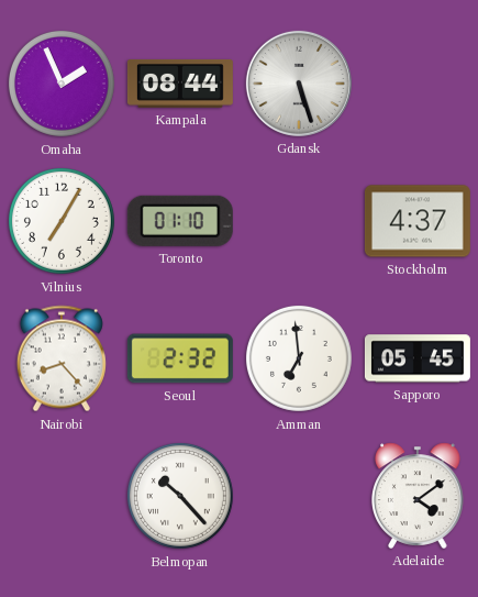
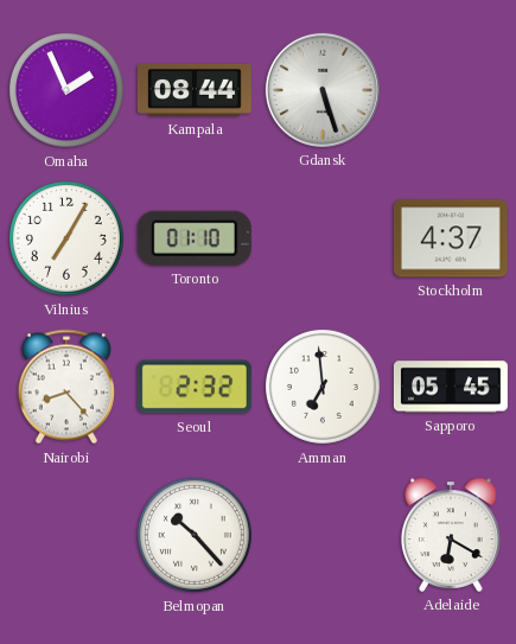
Adelaide: 4:09 -> 6:20
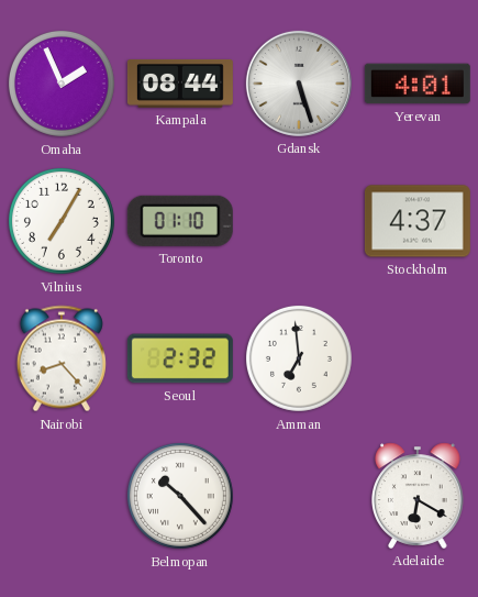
Yerevan: none -> 4:01
Sapporo: 05:45 -> none
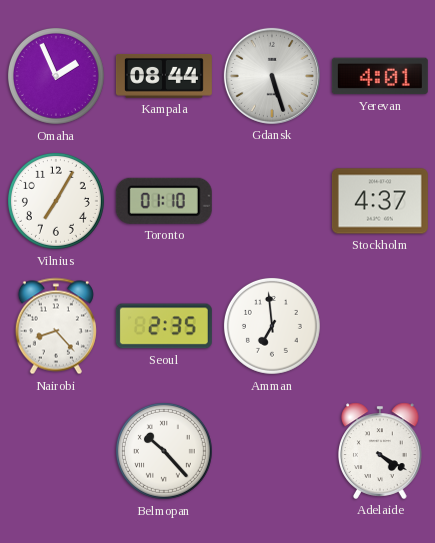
Seoul: 2:32 -> 2:35
Adelaide: 6:20 -> 4:20
